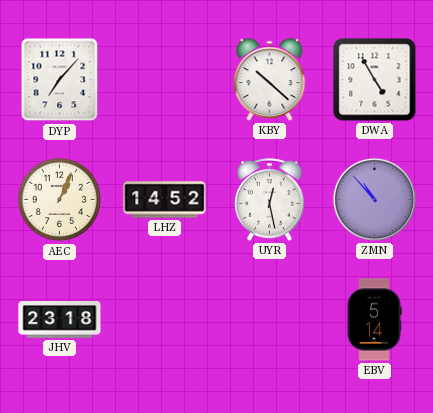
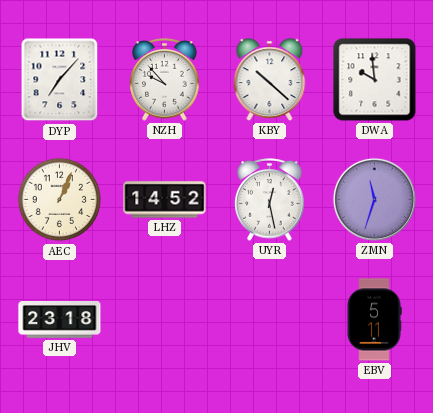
NZH: none -> 9:53
DWA: 4:55 -> 9:59
ZMN: 10:53 -> 11:33
EBV: 5:14 -> 5:11
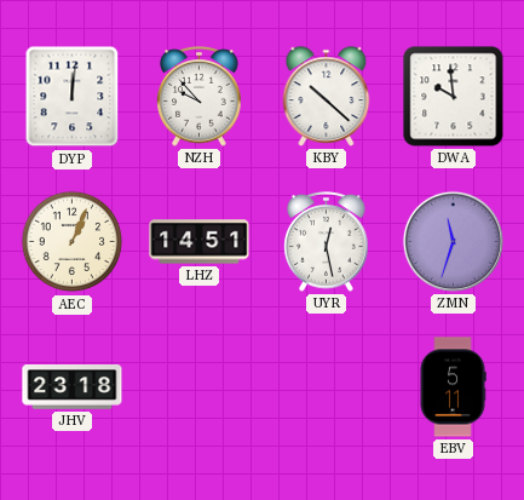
DYP: 7:07 -> 12:01
LHZ: 14:52 -> 14:51
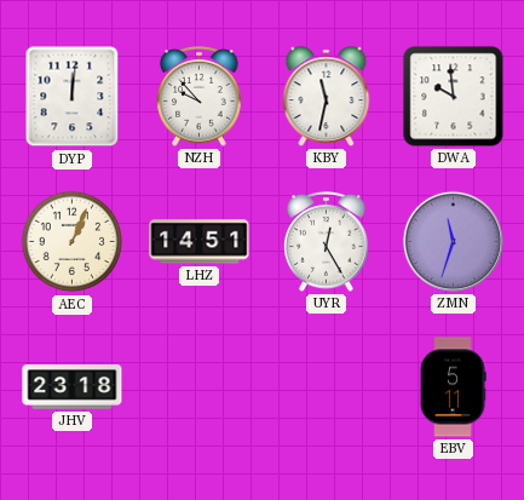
KBY: 10:22 -> 11:32
UYR: 12:28 -> 12:25
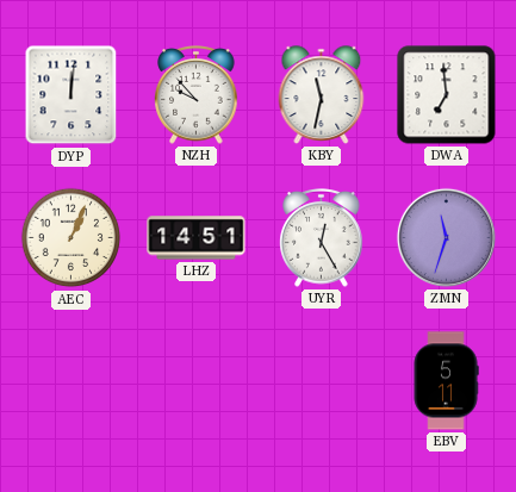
DWA: 9:59 -> 6:59
JHV: 23:18 -> none
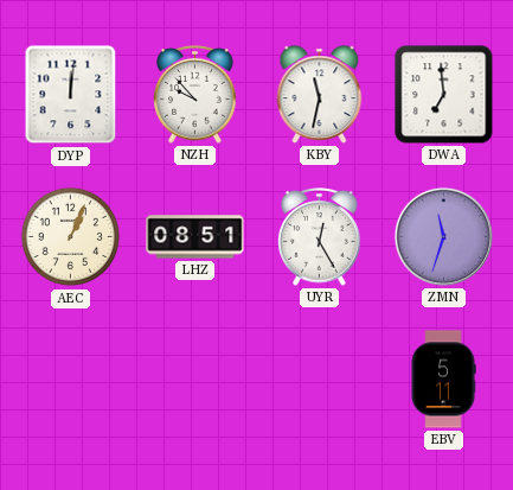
LHZ: 14:51 -> 08:51
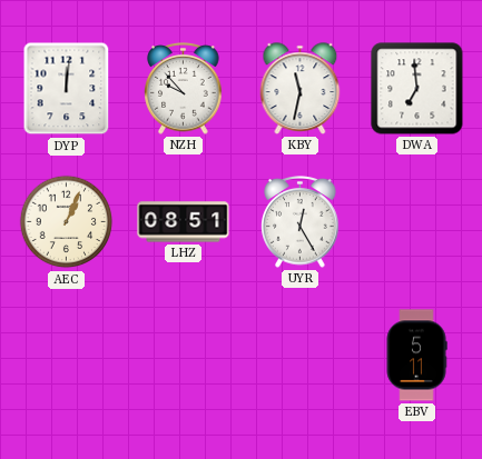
ZMN: 11:33 -> none
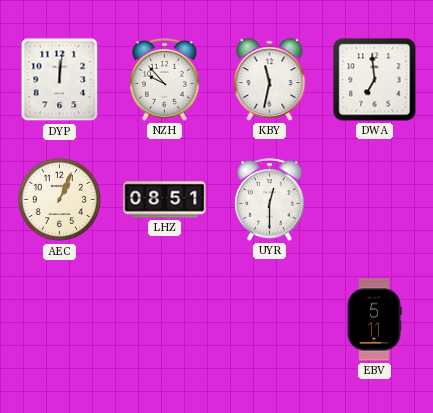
UYR: 12:25 -> 12:30
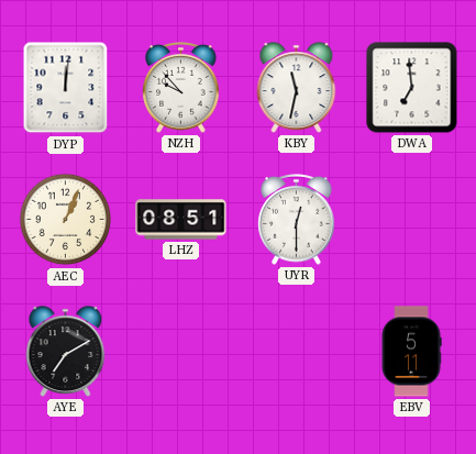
AYE: none -> 7:10
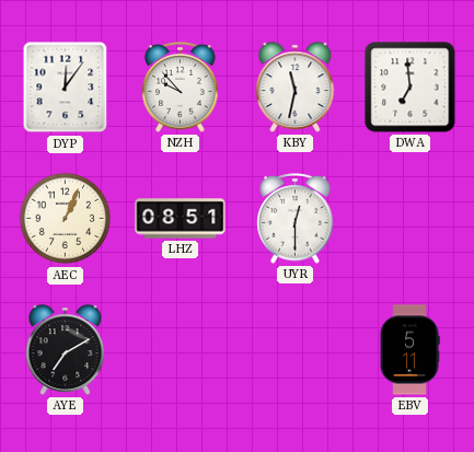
DYP: 12:01 -> 12:06
